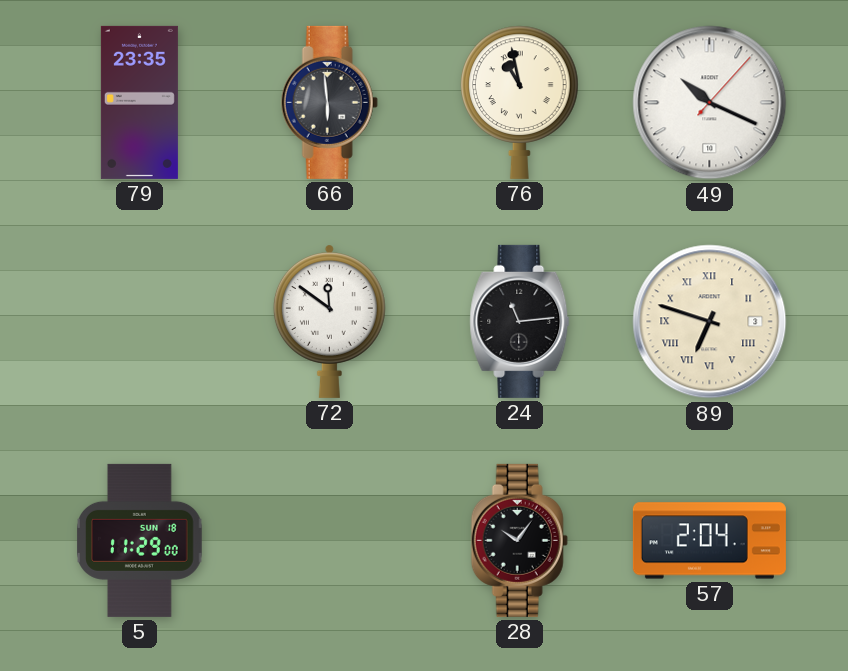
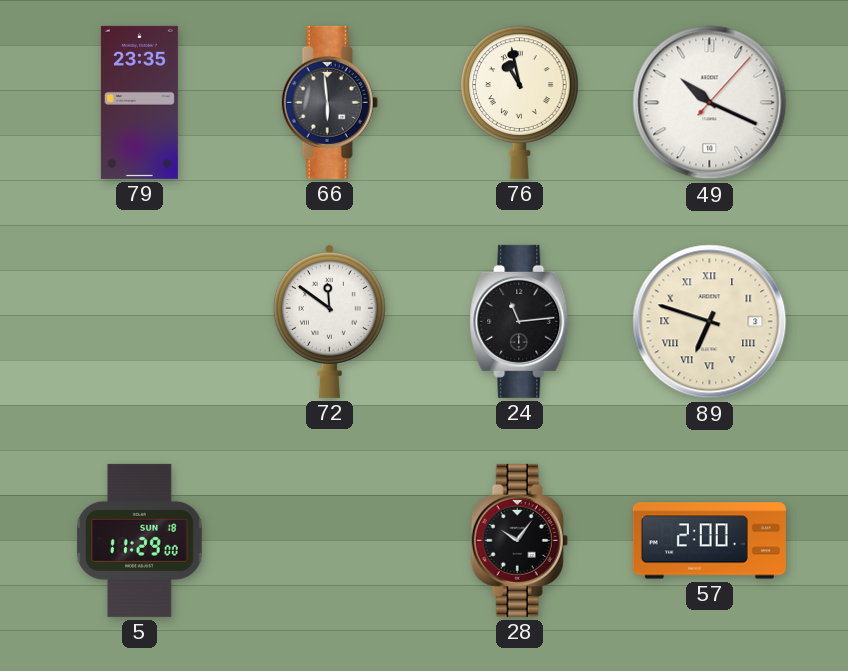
57: 2:04 -> 2:00
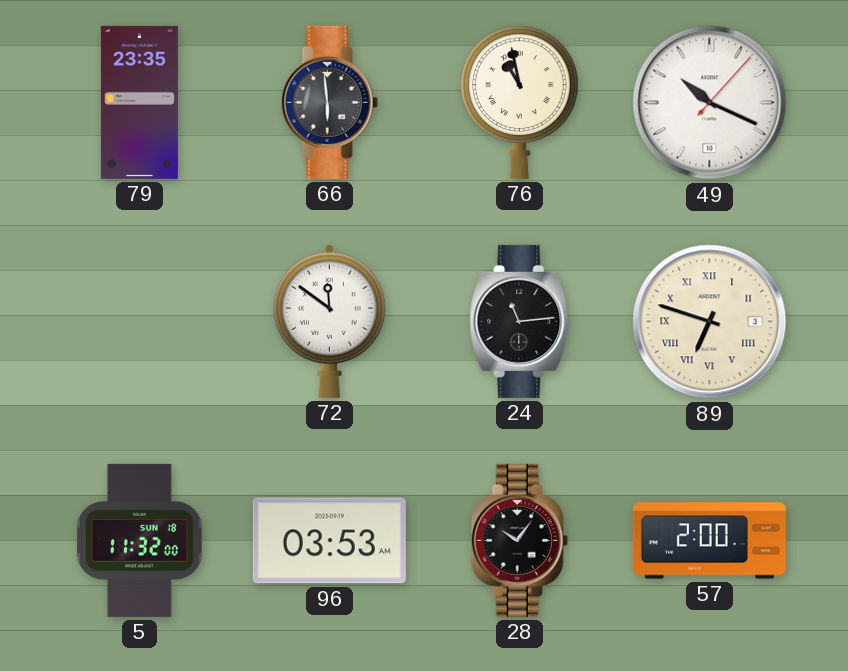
5: 11:29 -> 11:32
96: none -> 03:53
